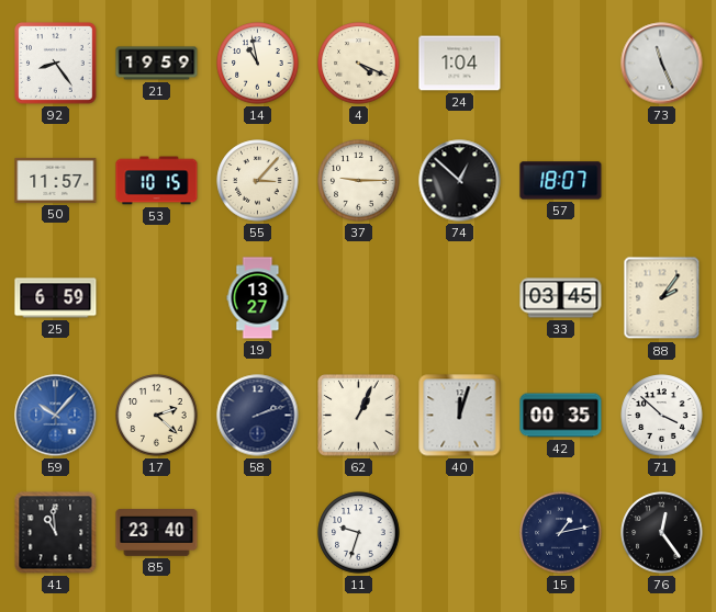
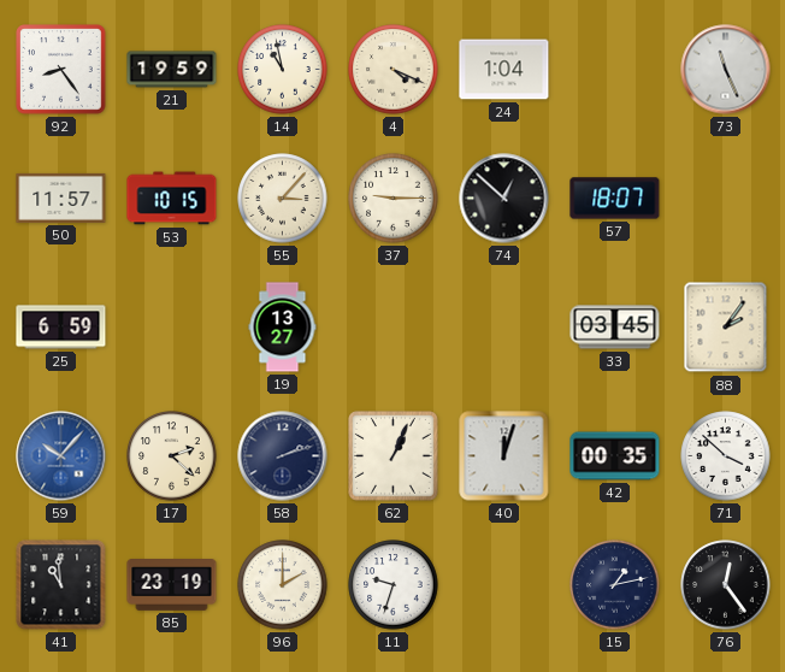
85: 23:40 -> 23:19
96: none -> 2:00
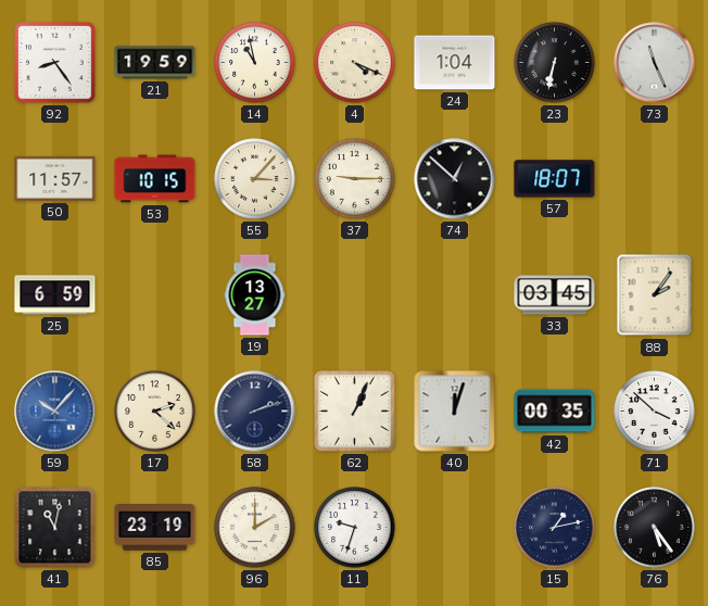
23: none -> 6:32
41: 10:59 -> 11:02
76: 12:24 -> 5:24
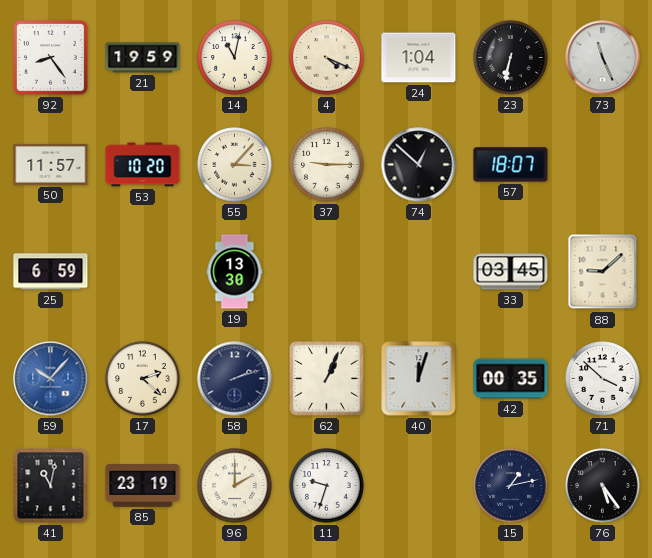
14: 10:58 -> 11:02
53: 10:15 -> 10:20
19: 13:27 -> 13:30
88: 2:06 -> 9:08
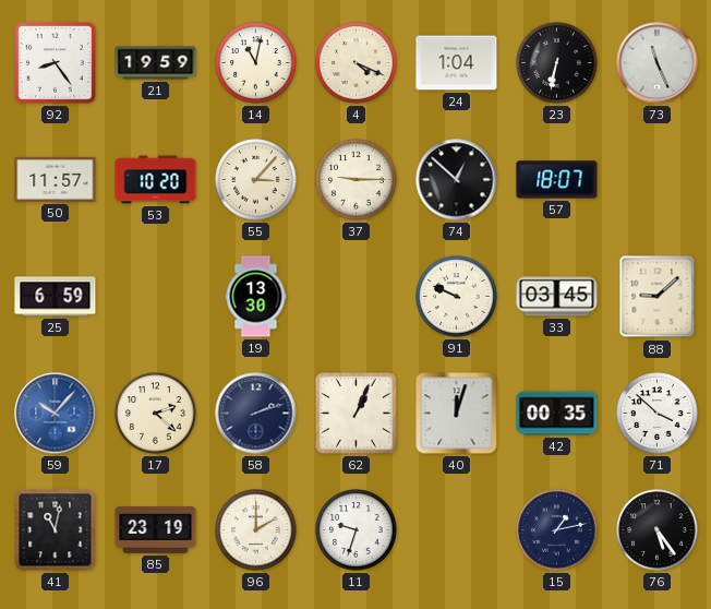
91: none -> 9:49
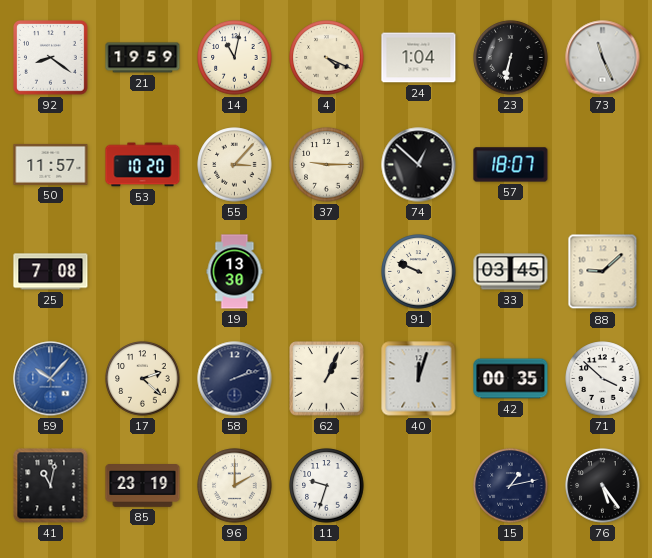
92: 8:24 -> 8:21
25: 6:59 -> 7:08
